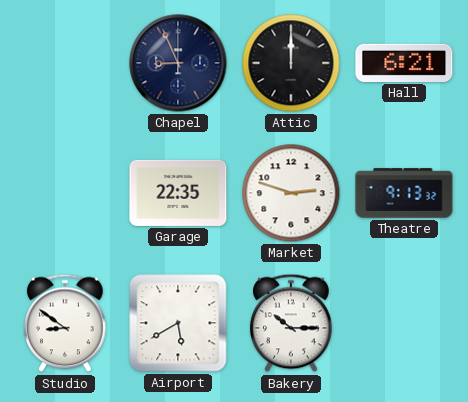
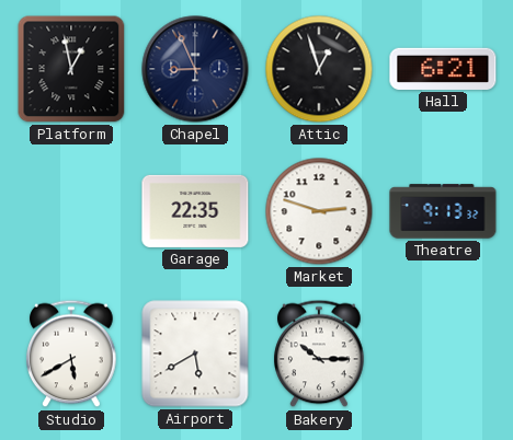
Platform: none -> 12:58
Attic: 12:00 -> 12:57
Studio: 8:51 -> 5:40
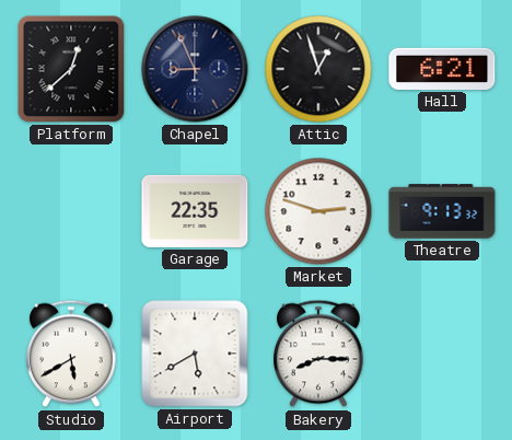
Platform: 12:58 -> 12:38
Bakery: 10:15 -> 8:15
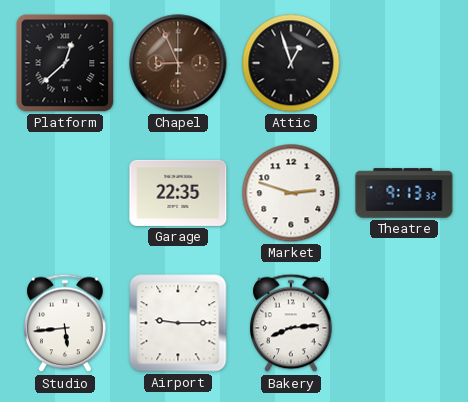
Chapel dial: navy -> brown
Hall: 6:21 -> none
Studio: 5:40 -> 5:44
Airport: 5:40 -> 9:15
Bakery: 8:15 -> 8:14
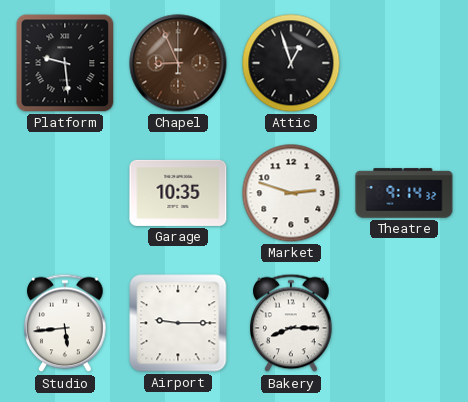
Platform: 12:38 -> 9:29
Garage: 22:35 -> 10:35
Theatre: 9:13 -> 9:14
Bakery: 8:14 -> 8:15
